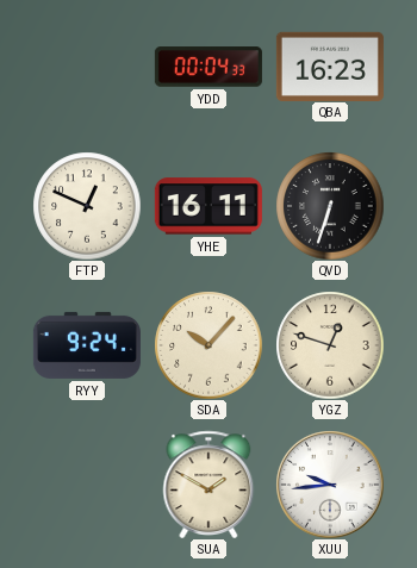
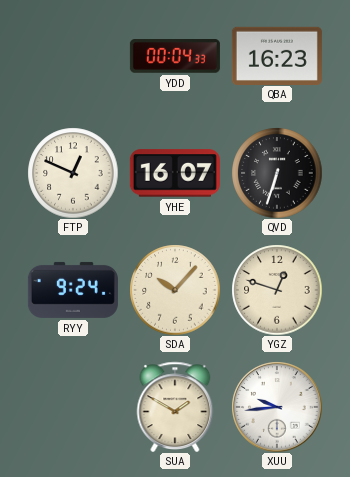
YHE: 16:11 -> 16:07
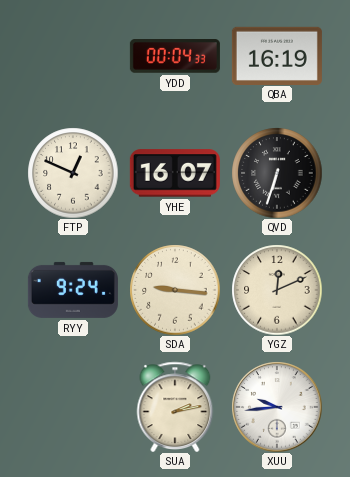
QBA: 16:23 -> 16:19
SDA: 10:07 -> 9:16
YGZ: 12:48 -> 12:11
SUA: 1:50 -> 2:13
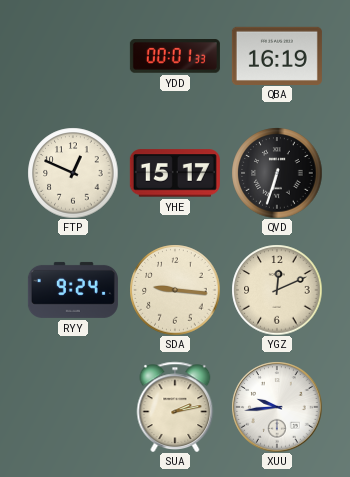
YDD: 00:04 -> 00:01
YHE: 16:07 -> 15:17
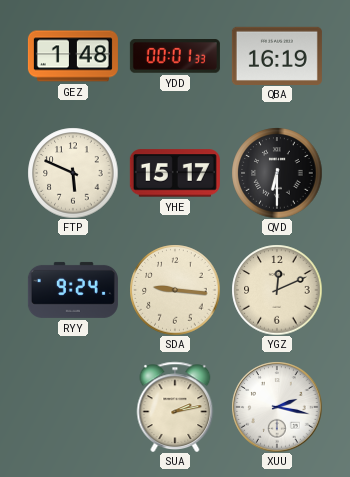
GEZ: none -> 1:48
FTP: 12:49 -> 5:49
QVD: 6:33 -> 6:30
XUU: 9:44 -> 2:17
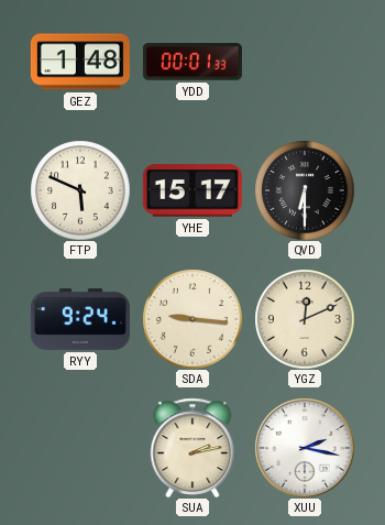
QBA: 16:19 -> none
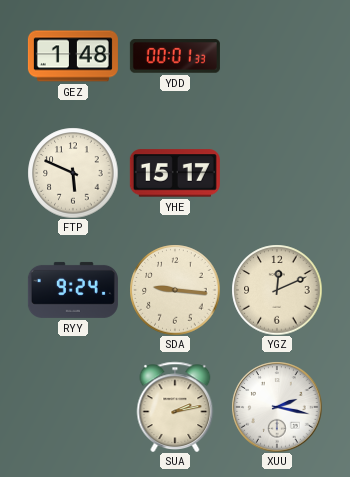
QVD: 6:30 -> none
